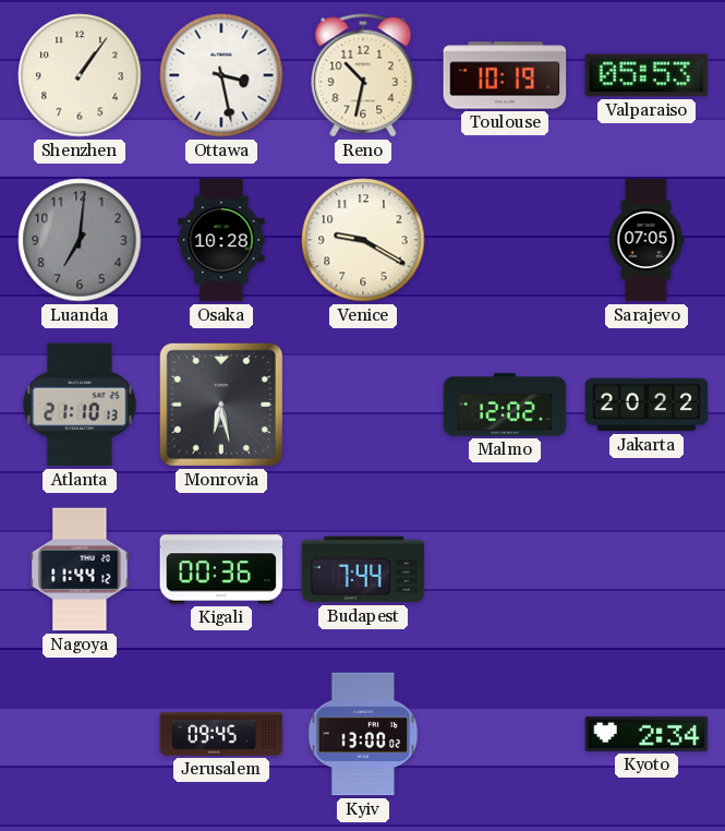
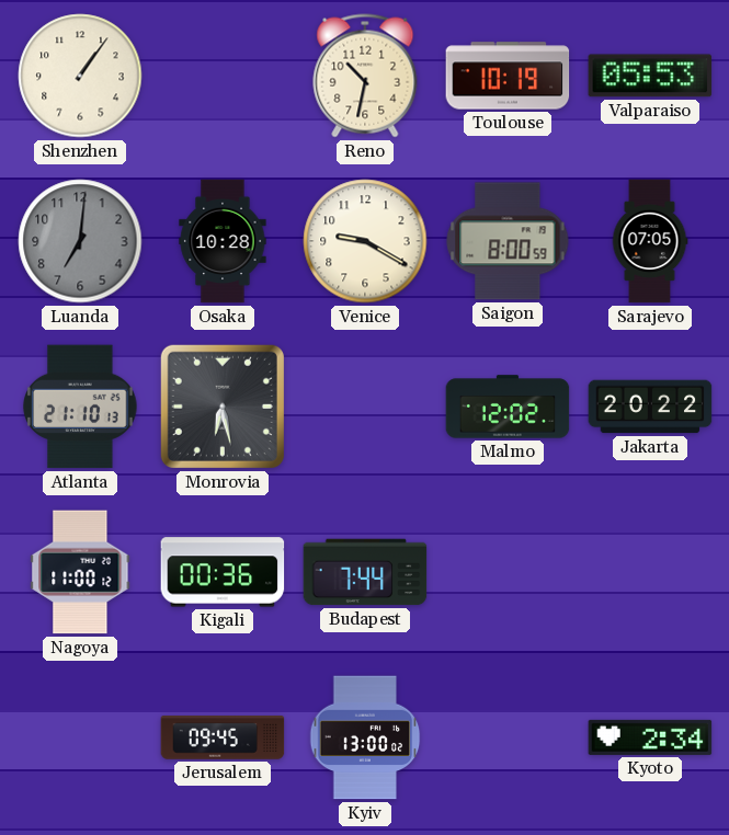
Ottawa: 3:28 -> none
Saigon: none -> 8:00
Nagoya: 11:44 -> 11:00
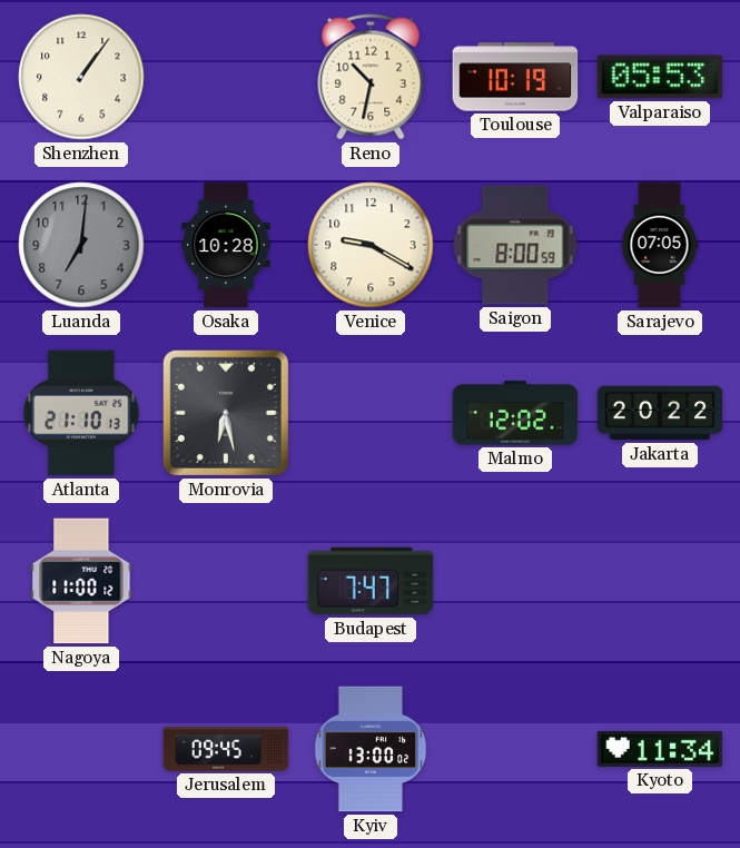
Kigali: 00:36 -> none
Budapest: 7:44 -> 7:47
Kyoto: 2:34 -> 11:34
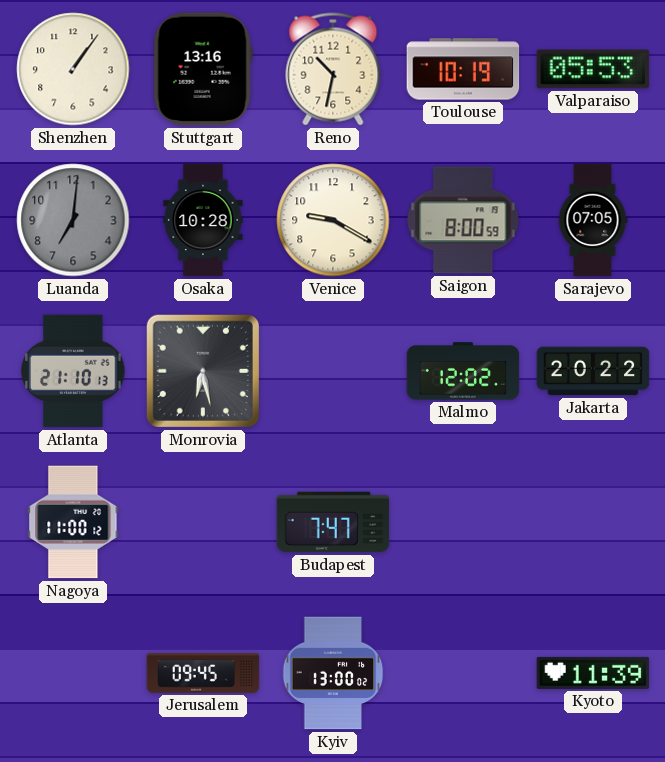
Stuttgart: none -> 13:16
Kyoto: 11:34 -> 11:39
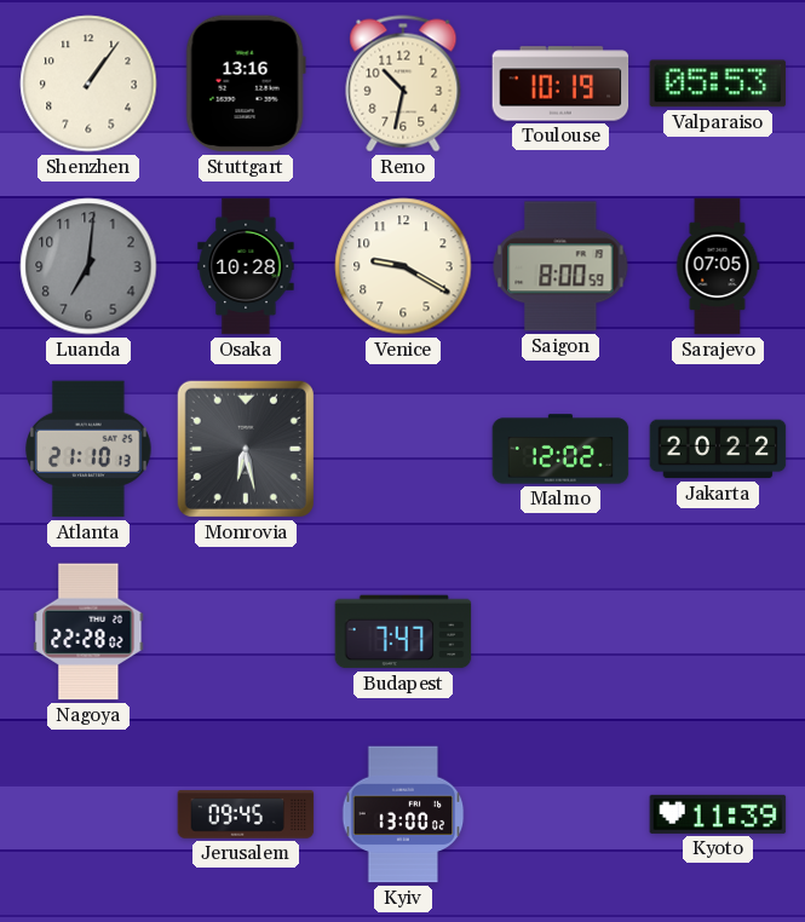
Nagoya: 11:00 -> 22:28
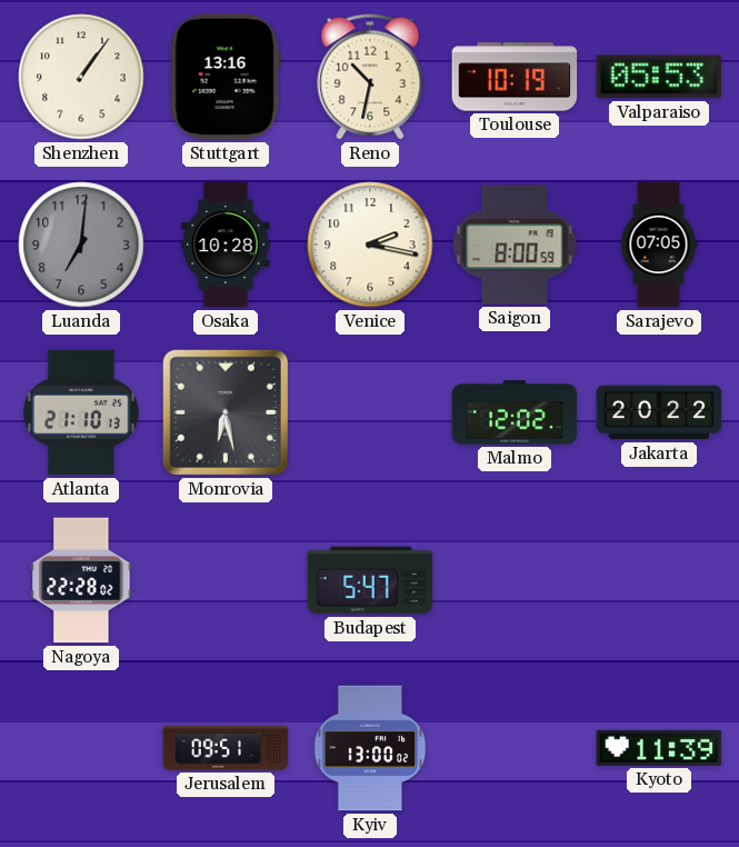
Venice: 9:20 -> 2:17
Budapest: 7:47 -> 5:47
Jerusalem: 09:45 -> 09:51
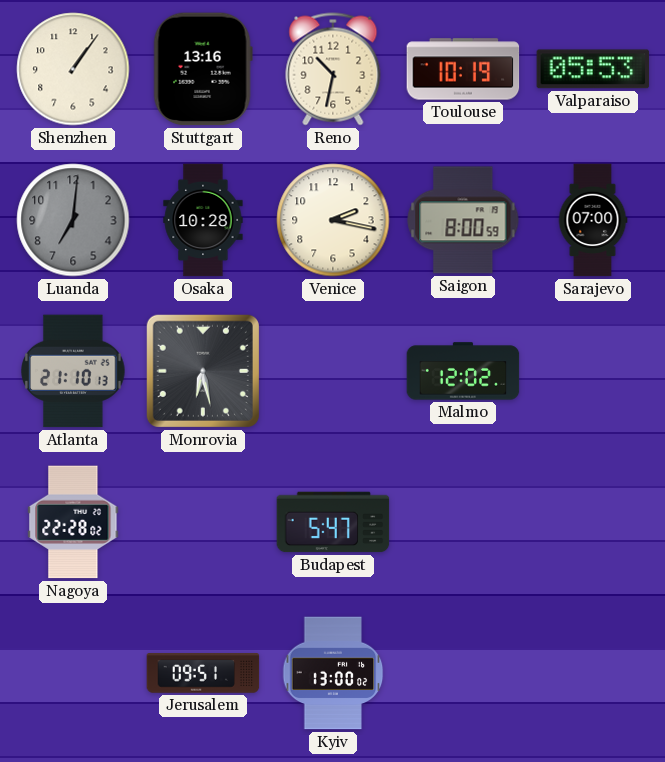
Sarajevo: 07:05 -> 07:00
Jakarta: 20:22 -> none
Kyoto: 11:39 -> none
